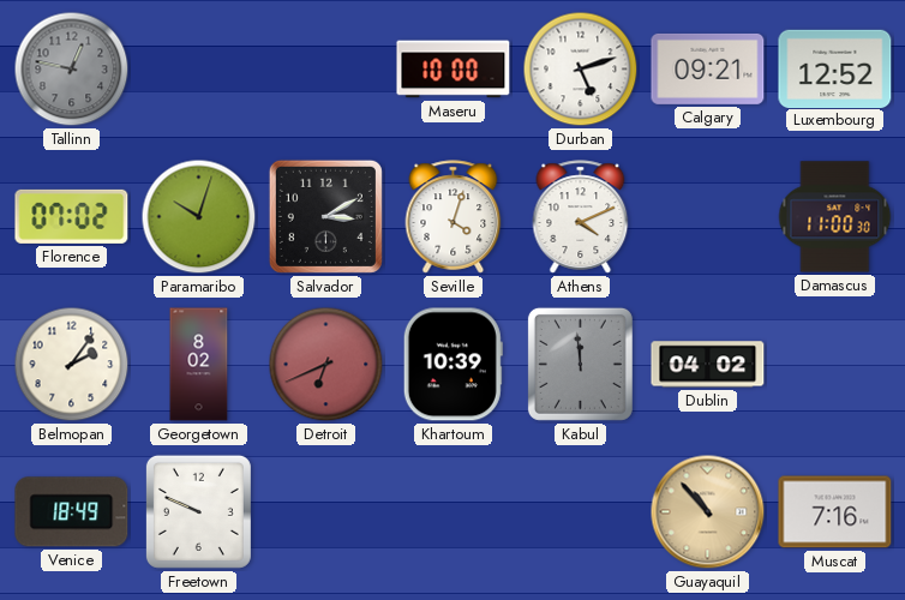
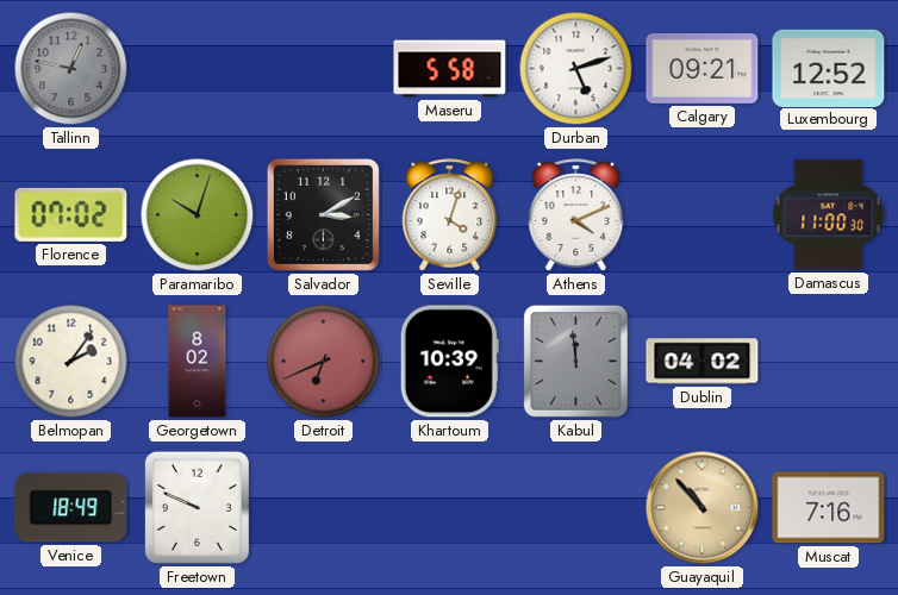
Maseru: 10:00 -> 5:58
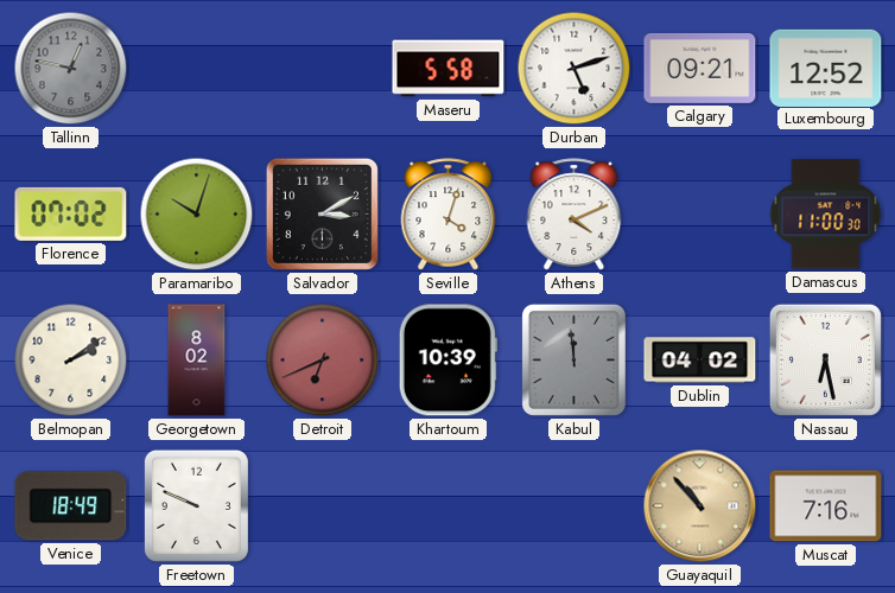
Belmopan: 2:06 -> 2:09
Nassau: none -> 6:28
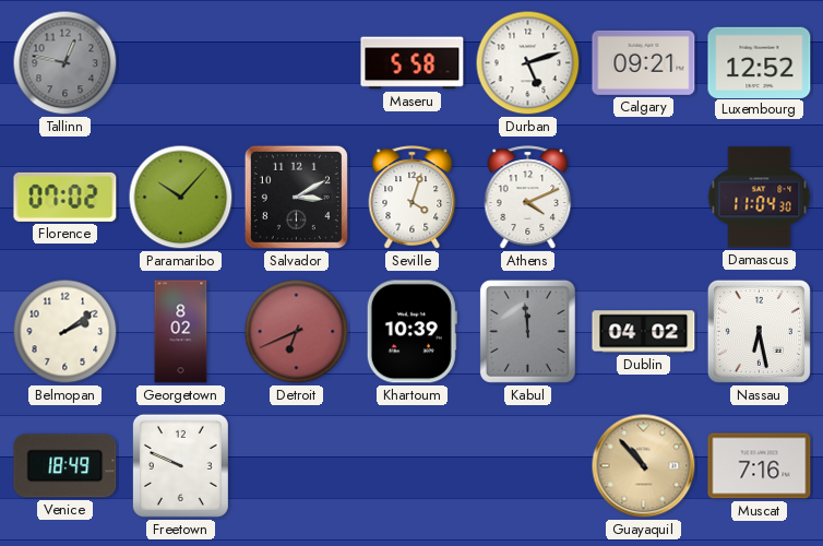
Paramaribo: 10:03 -> 10:07
Damascus: 11:00 -> 11:04
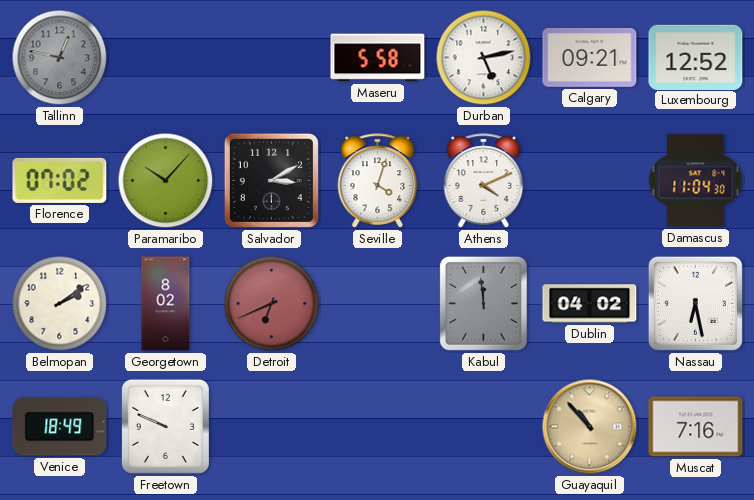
Durban: 5:12 -> 5:13
Khartoum: 10:39 -> none
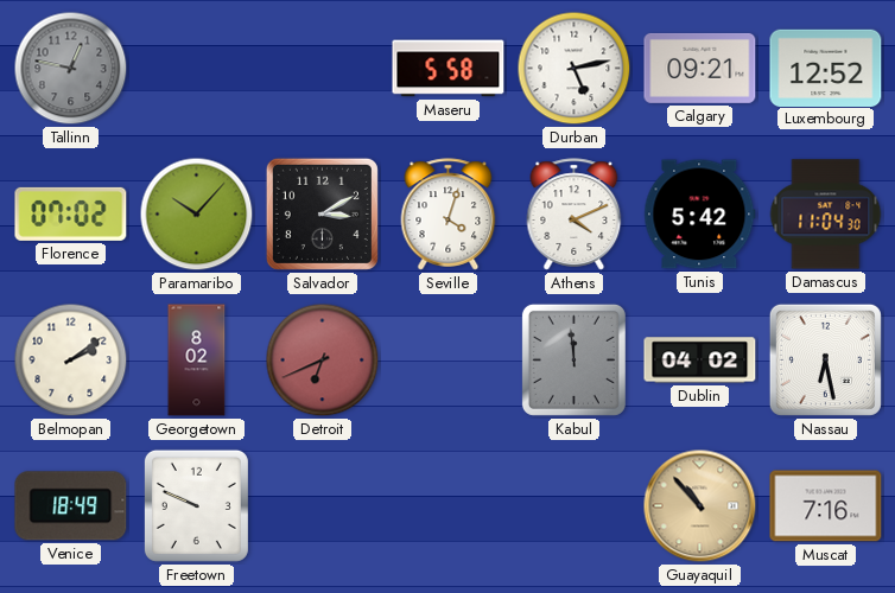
Tunis: none -> 5:42
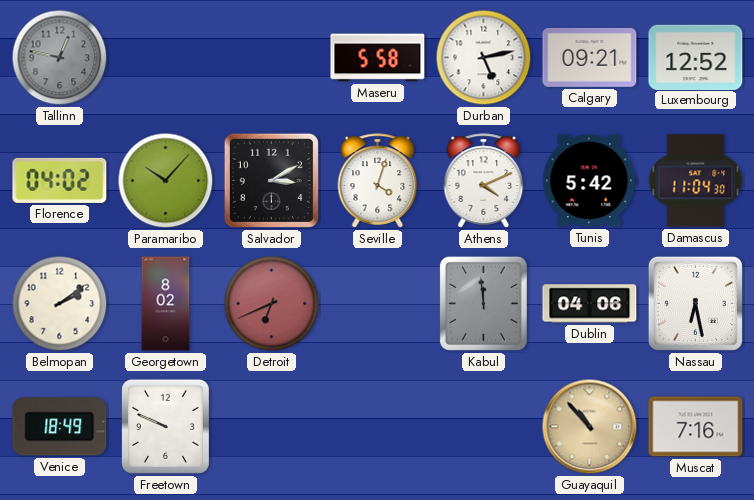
Florence: 07:02 -> 04:02
Dublin: 04:02 -> 04:06
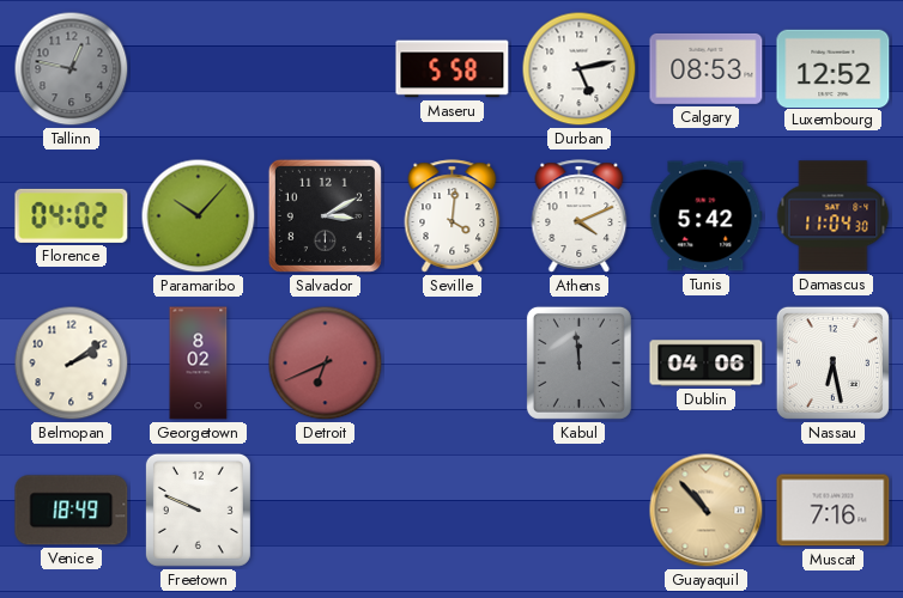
Calgary: 09:21 -> 08:53
Seville: 4:03 -> 4:01
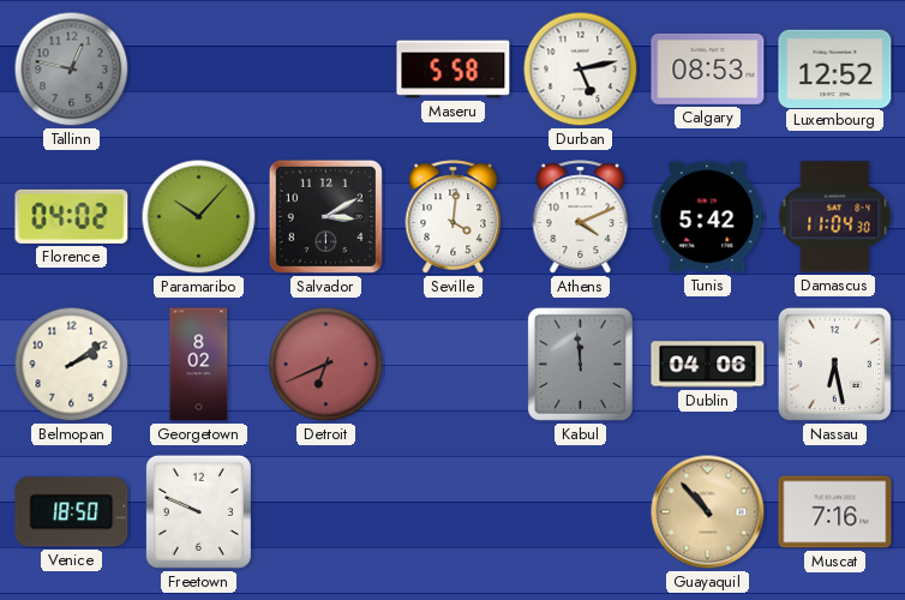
Venice: 18:49 -> 18:50
